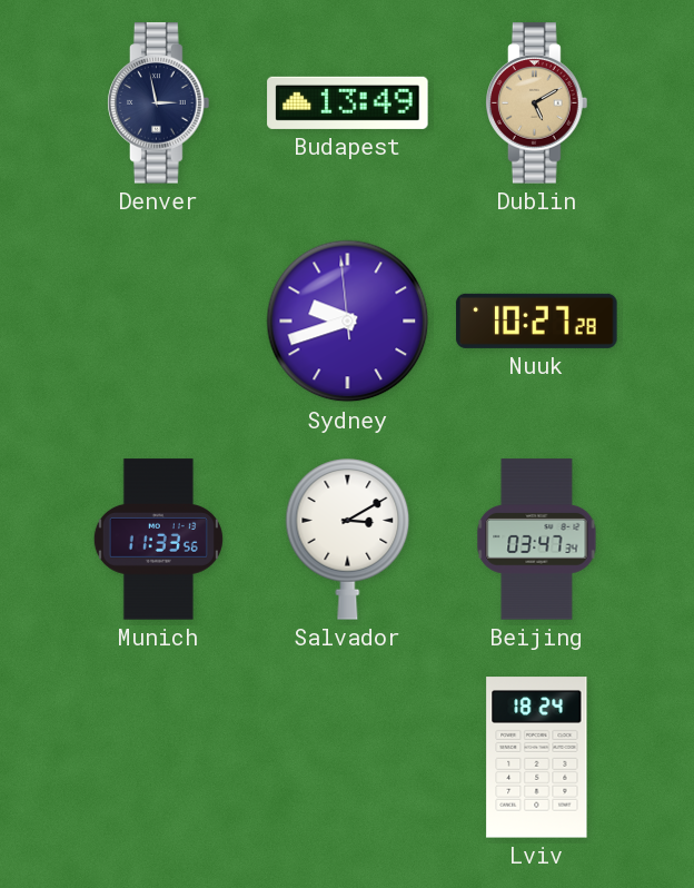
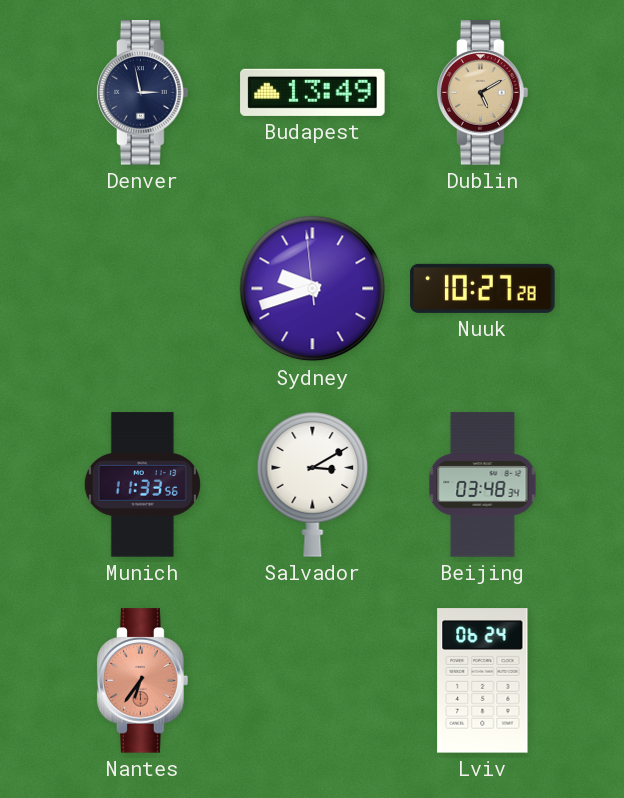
Beijing: 03:47 -> 03:48
Nantes: none -> 6:36
Lviv: 18:24 -> 06:24
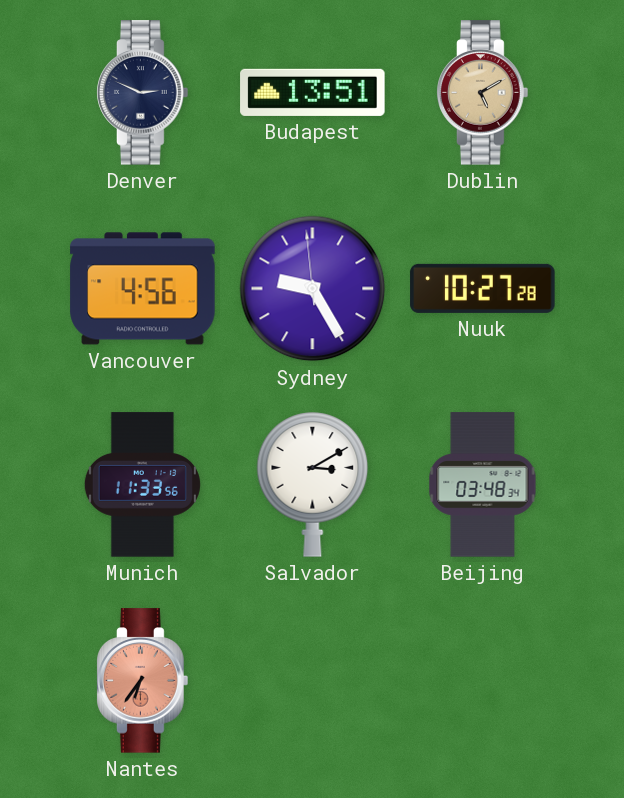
Denver: 2:58 -> 2:49
Budapest: 13:49 -> 13:51
Vancouver: none -> 4:56
Sydney: 9:41 -> 9:24
Lviv: 06:24 -> none
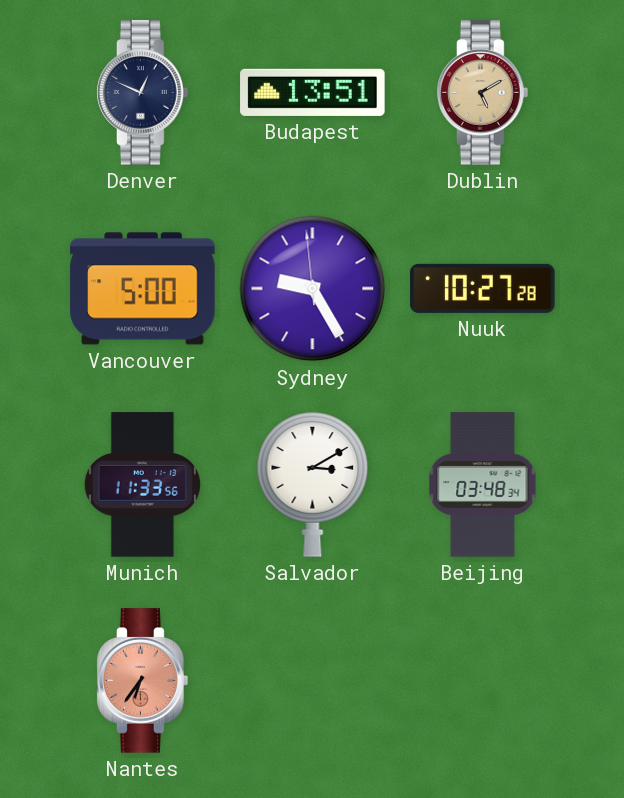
Denver: 2:49 -> 12:49
Vancouver: 4:56 -> 5:00
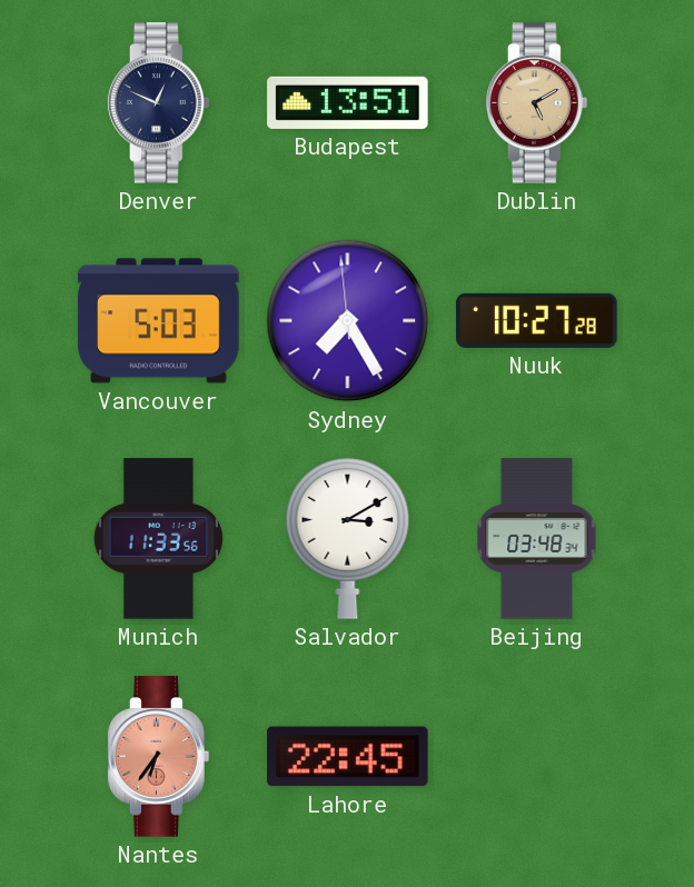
Vancouver: 5:00 -> 5:03
Sydney: 9:24 -> 7:24
Lahore: none -> 22:45
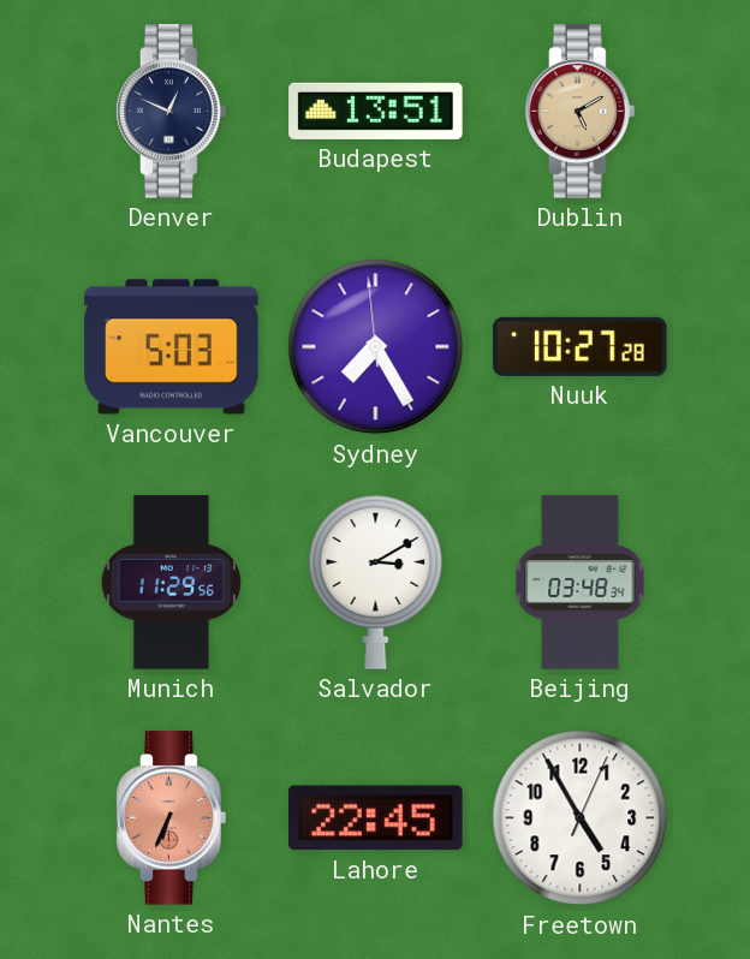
Munich: 11:33 -> 11:29
Nantes: 6:36 -> 6:34
Freetown: none -> 4:55
